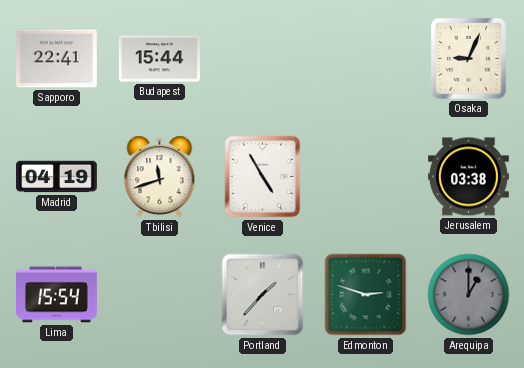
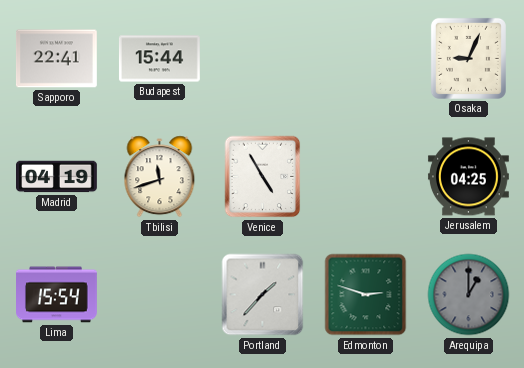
Jerusalem: 03:38 -> 04:25
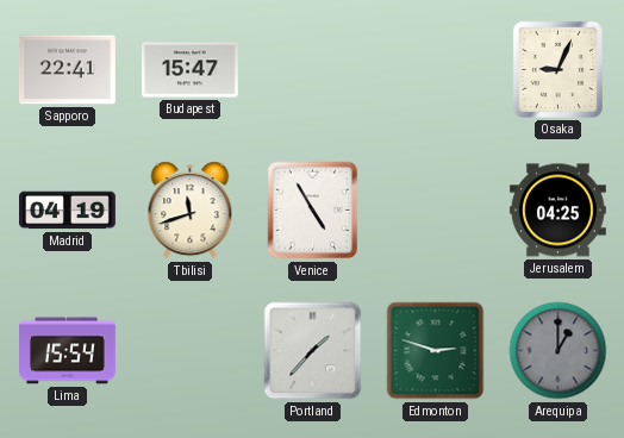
Budapest: 15:44 -> 15:47
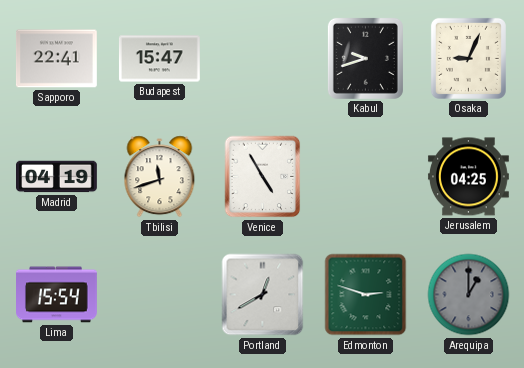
Kabul: none -> 9:42
Portland: 1:37 -> 12:40
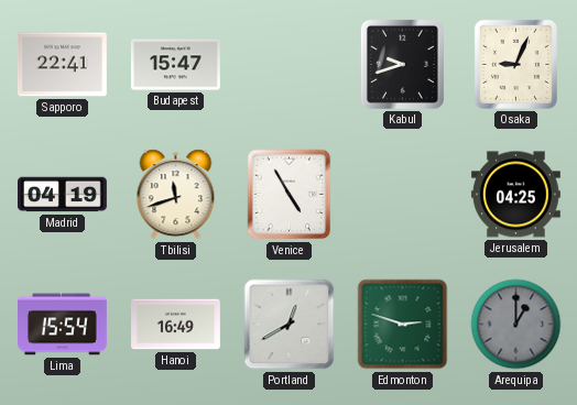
Hanoi: none -> 16:49
